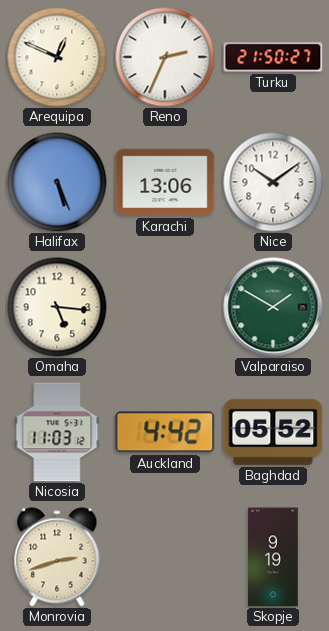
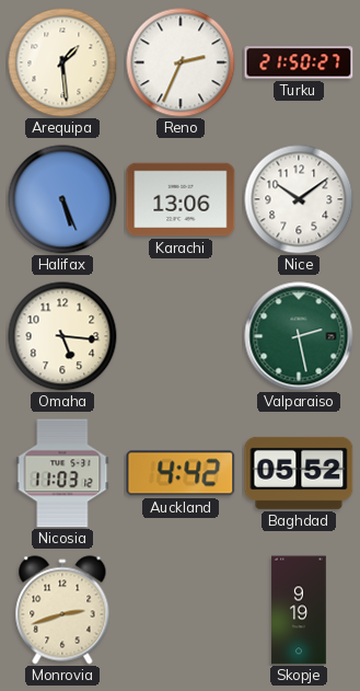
Arequipa: 12:49 -> 1:29
Valparaiso: 1:50 -> 2:28
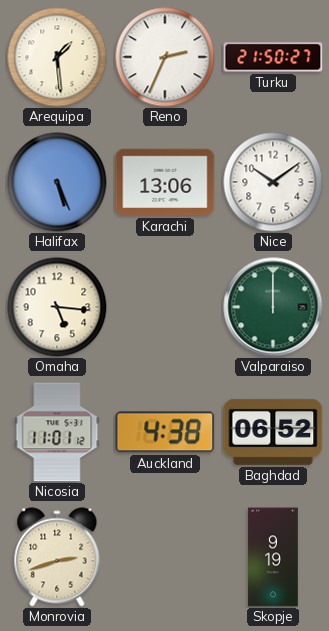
Valparaiso: 2:28 -> 12:00
Nicosia: 11:03 -> 11:01
Auckland: 4:42 -> 4:38
Baghdad: 05:52 -> 06:52
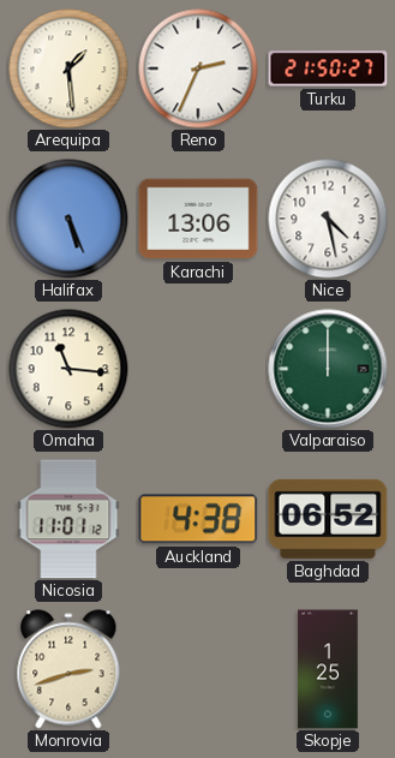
Nice: 10:09 -> 4:28
Omaha: 5:16 -> 11:16
Skopje: 9:19 -> 1:25
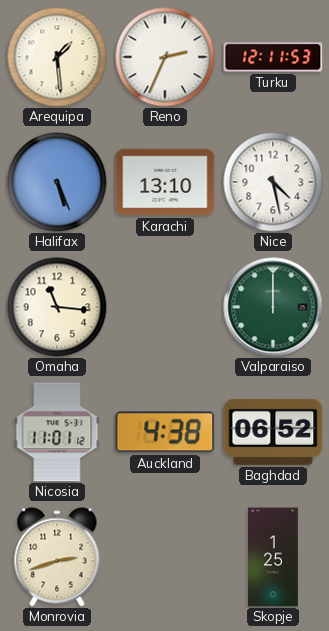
Turku: 21:50 -> 12:11
Karachi: 13:06 -> 13:10
